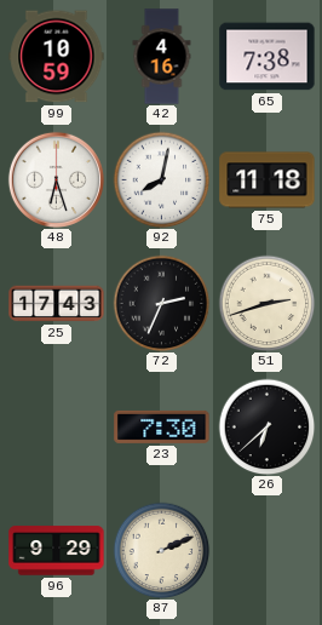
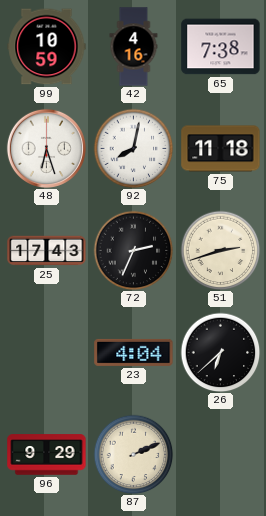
23: 7:30 -> 4:04
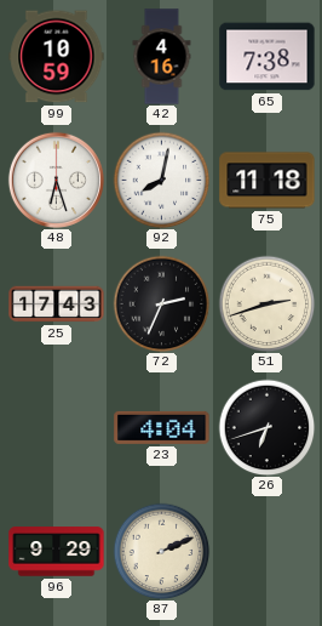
26: 6:38 -> 6:42
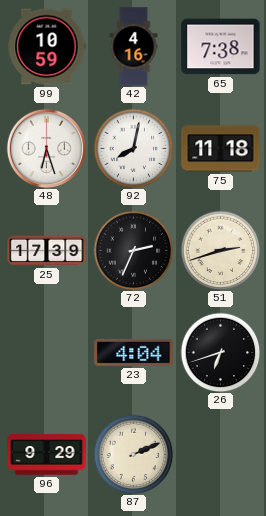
25: 17:43 -> 17:39
